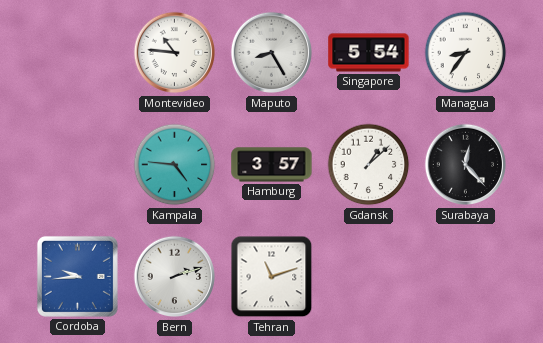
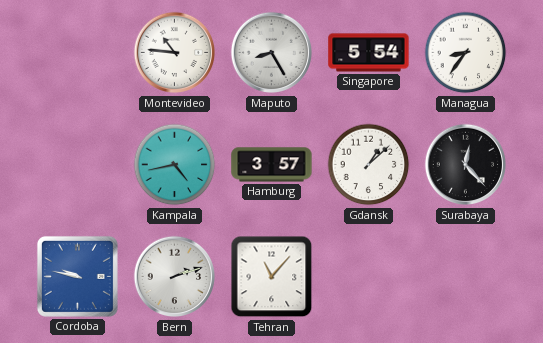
Kampala: 4:46 -> 4:43
Cordoba: 9:44 -> 9:47
Tehran: 11:12 -> 11:07
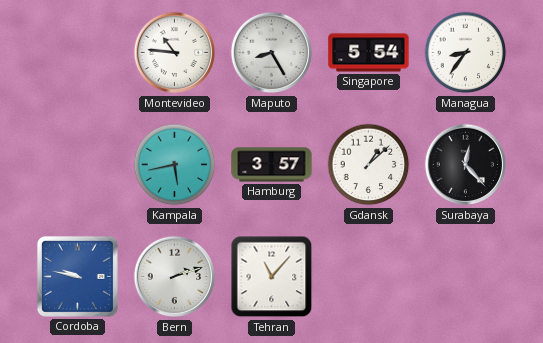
Kampala: 4:43 -> 5:43
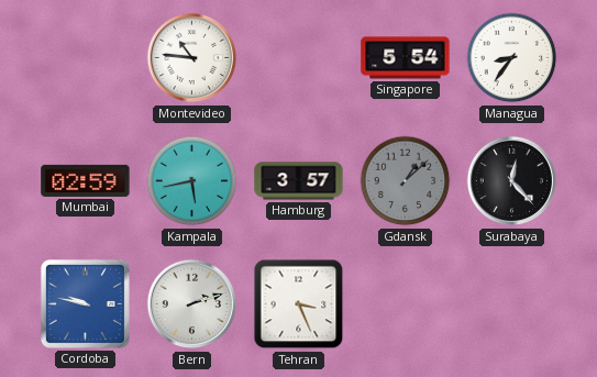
Maputo: 8:25 -> none
Mumbai: none -> 02:59
Gdansk dial: white -> grey
Tehran: 11:07 -> 3:26
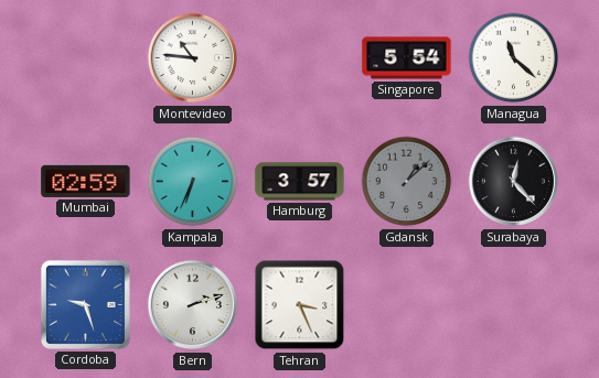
Managua: 8:36 -> 11:22
Kampala: 5:43 -> 6:34
Cordoba: 9:47 -> 9:27
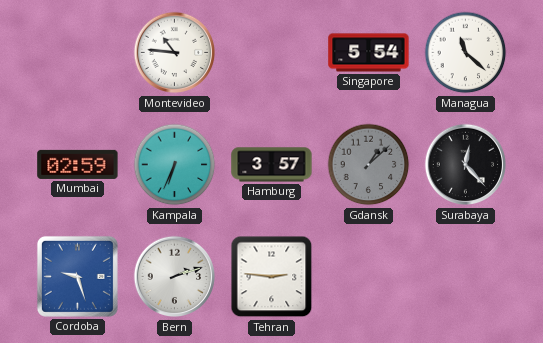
Tehran: 3:26 -> 2:46
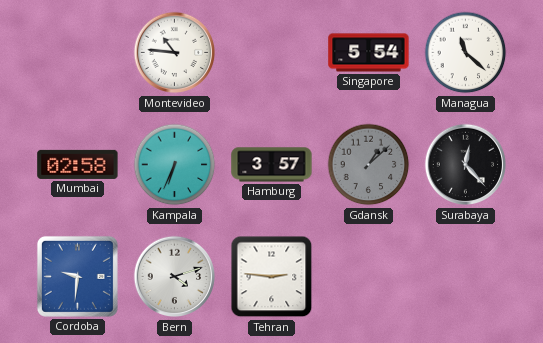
Mumbai: 02:59 -> 02:58
Cordoba: 9:27 -> 9:31
Bern: 2:12 -> 4:12
